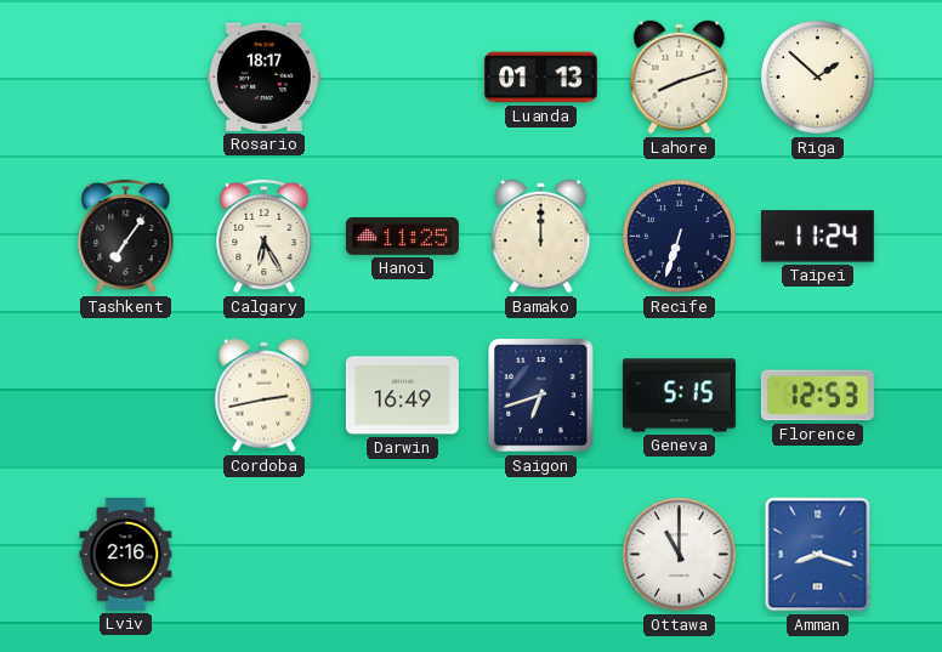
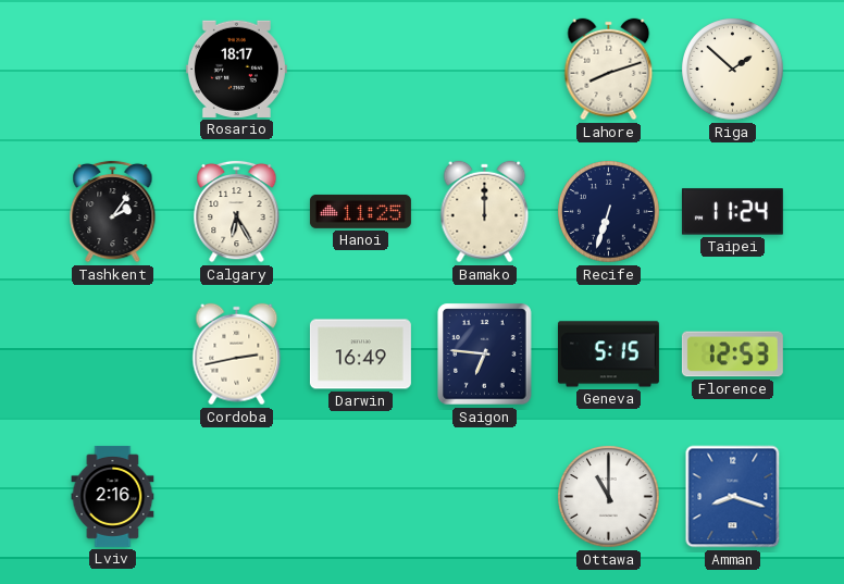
Luanda: 01:13 -> none
Tashkent: 7:06 -> 2:06
Saigon: 6:42 -> 6:46
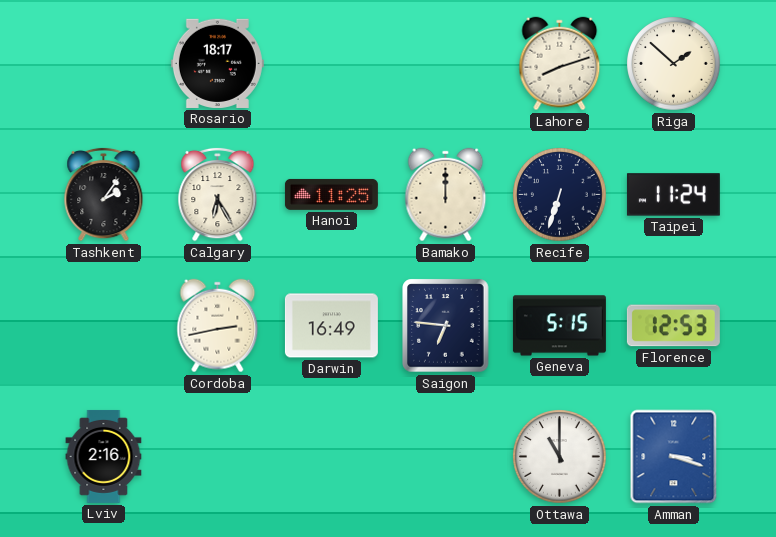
Amman: 8:18 -> 3:18
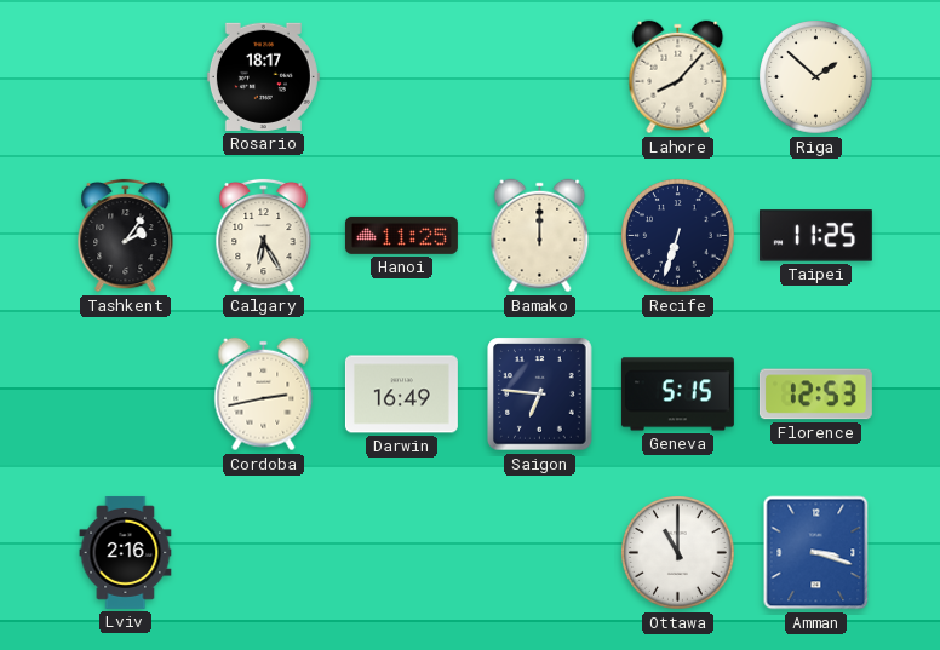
Lahore: 8:12 -> 8:07
Taipei: 11:24 -> 11:25
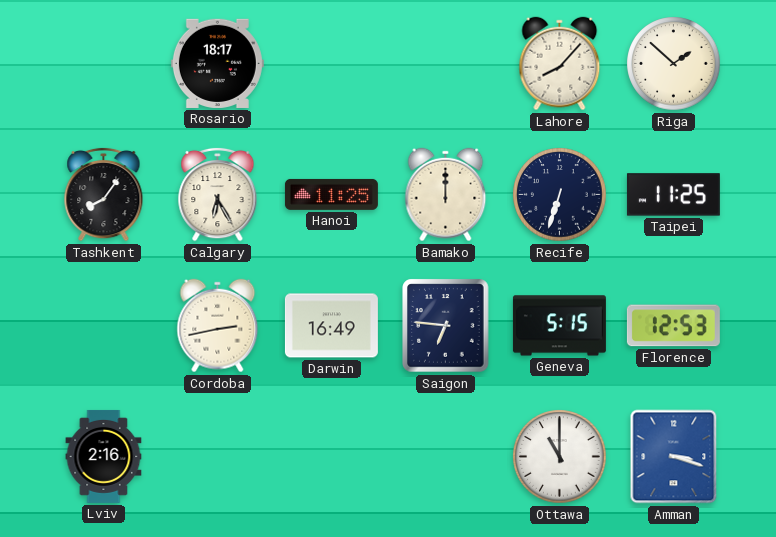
Tashkent: 2:06 -> 8:06
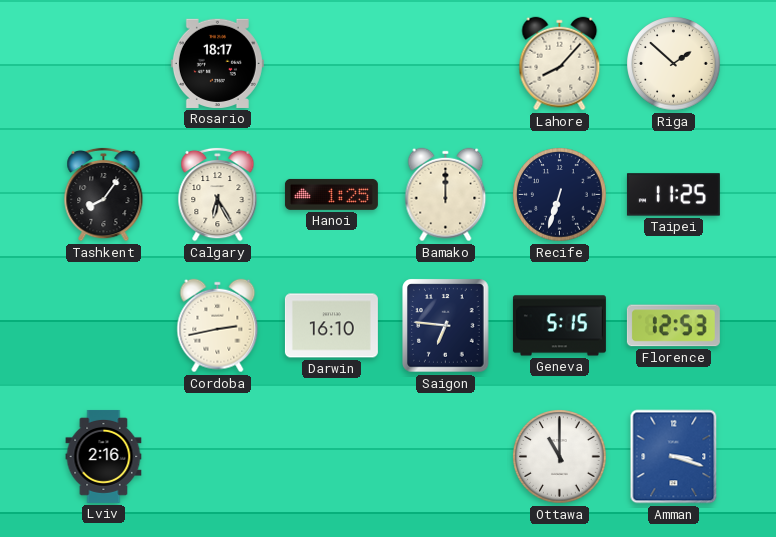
Hanoi: 11:25 -> 1:25
Darwin: 16:49 -> 16:10
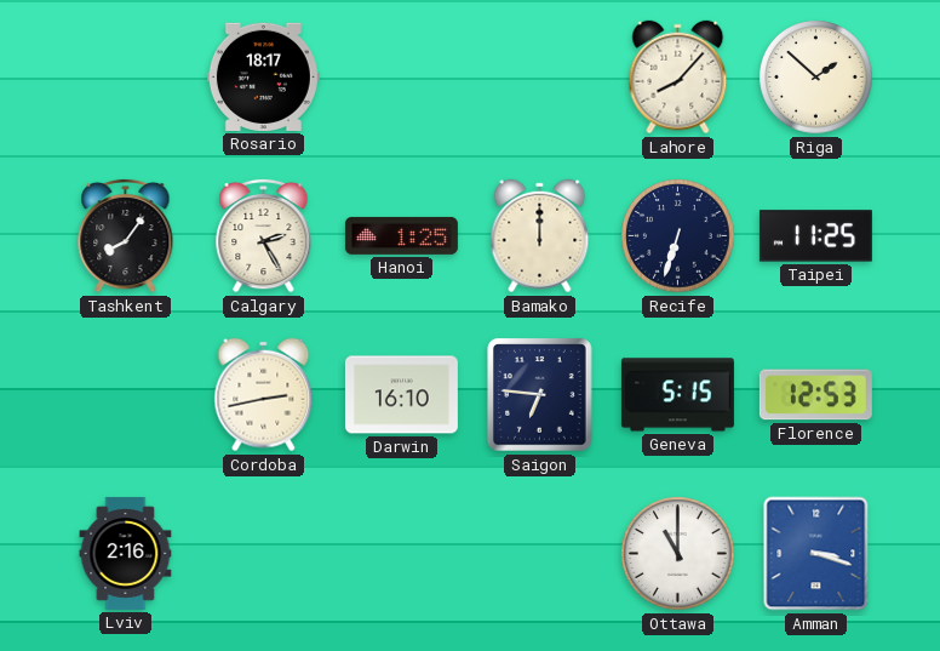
Calgary: 6:25 -> 2:25
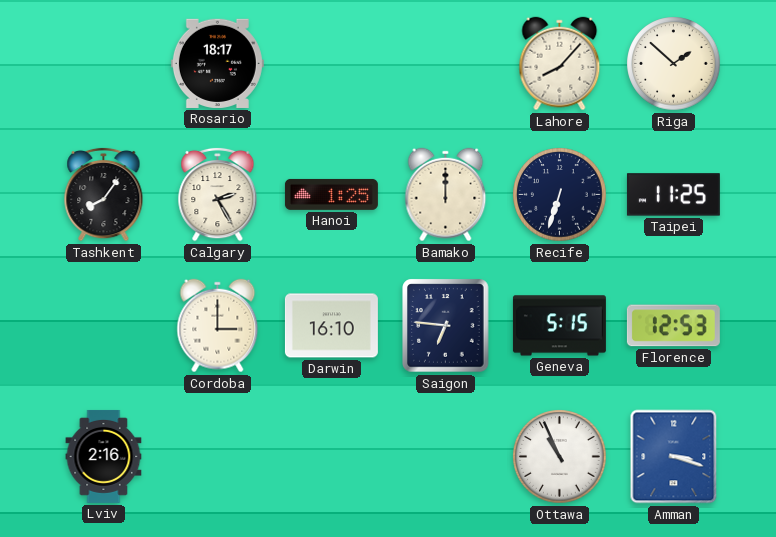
Cordoba: 2:43 -> 3:00
Ottawa: 11:00 -> 10:56
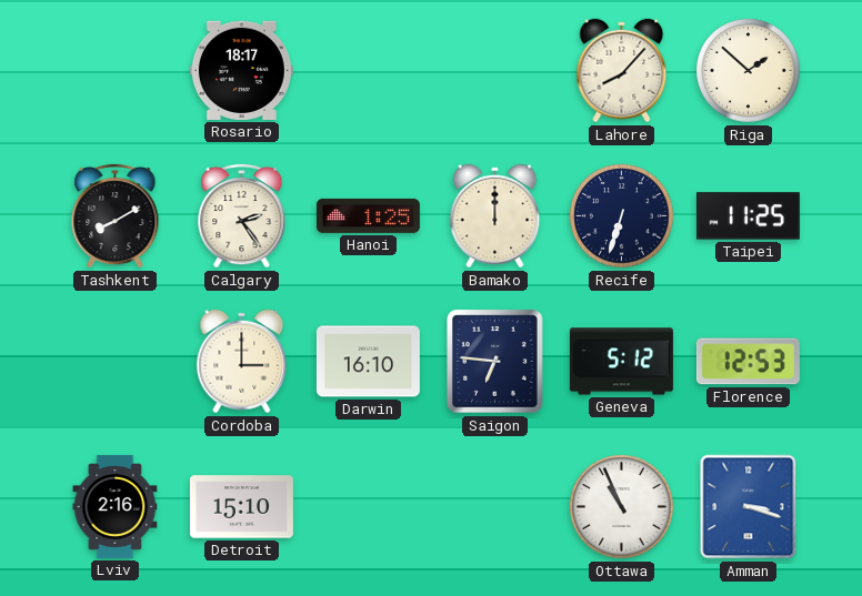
Tashkent: 8:06 -> 8:10
Calgary: 2:25 -> 2:24
Geneva: 5:15 -> 5:12
Detroit: none -> 15:10
